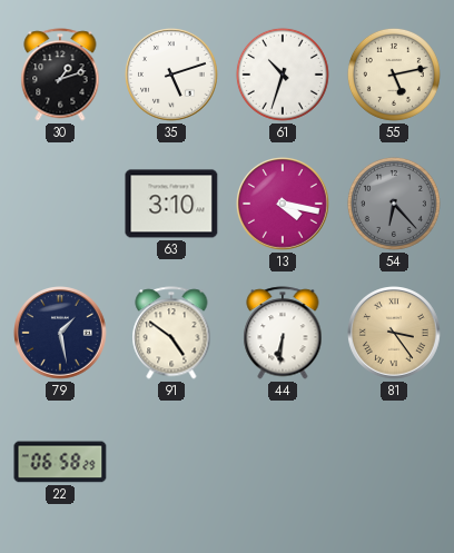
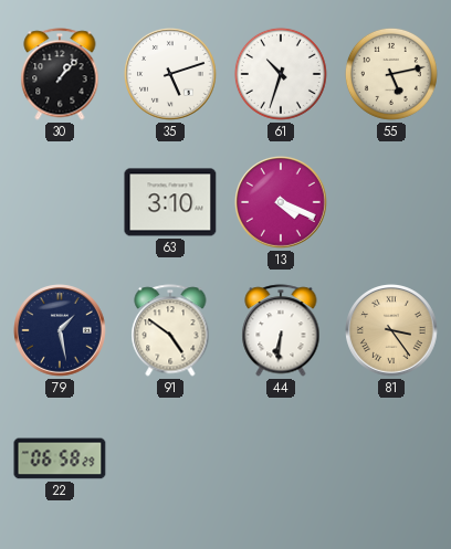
30: 1:12 -> 1:07
13: 4:17 -> 4:19
54: 6:23 -> none
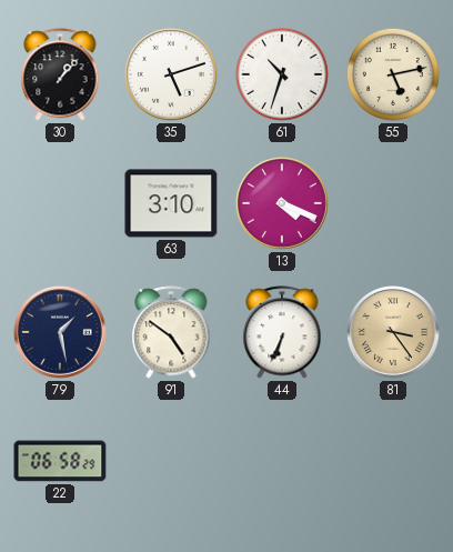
44: 6:31 -> 6:34
